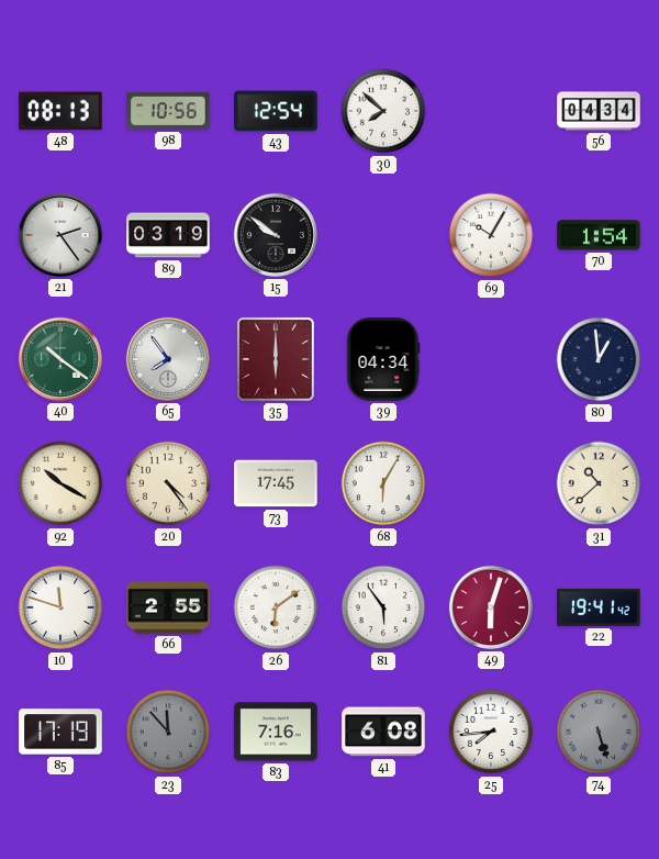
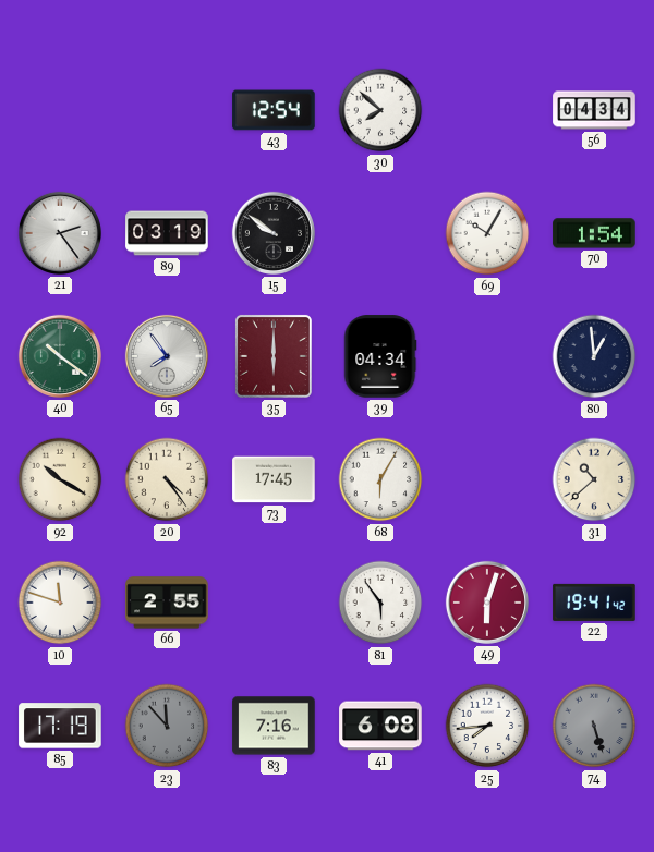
48: 08:13 -> none
98: 10:56 -> none
26: 6:09 -> none
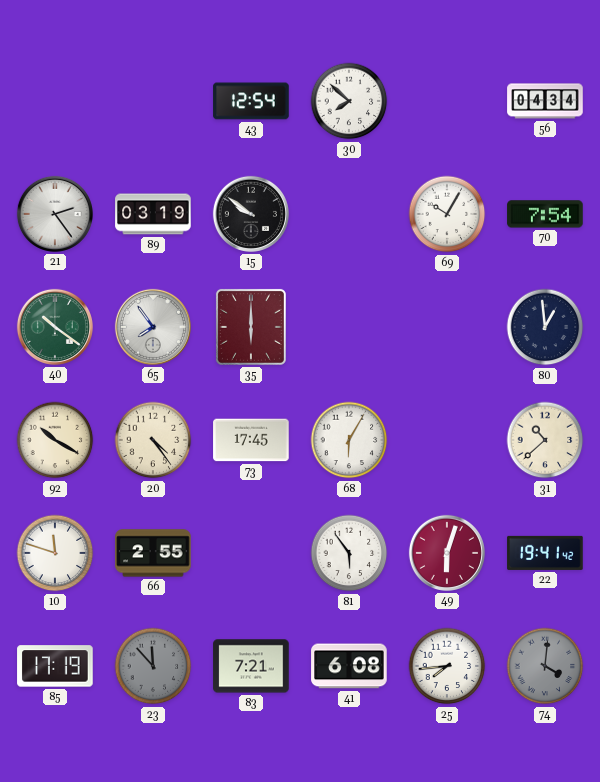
70: 1:54 -> 7:54
39: 04:34 -> none
83: 7:16 -> 7:21
74: 5:27 -> 4:01
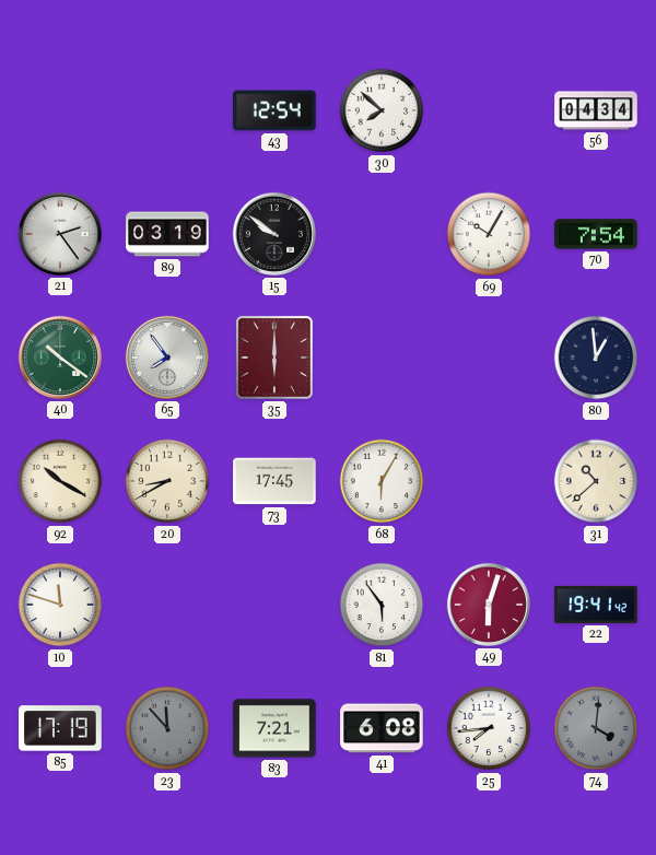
20: 4:24 -> 8:40
66: 2:55 -> none
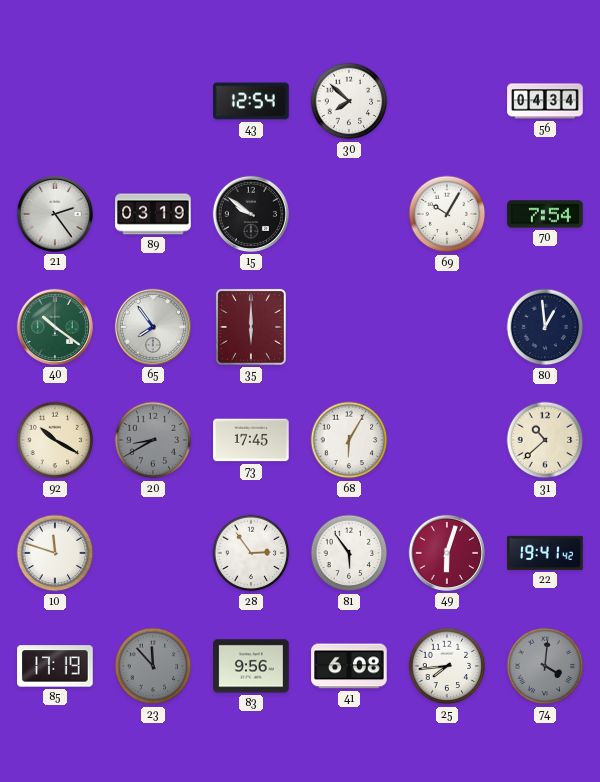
20 dial: cream -> grey
28: none -> 2:54
83: 7:21 -> 9:56
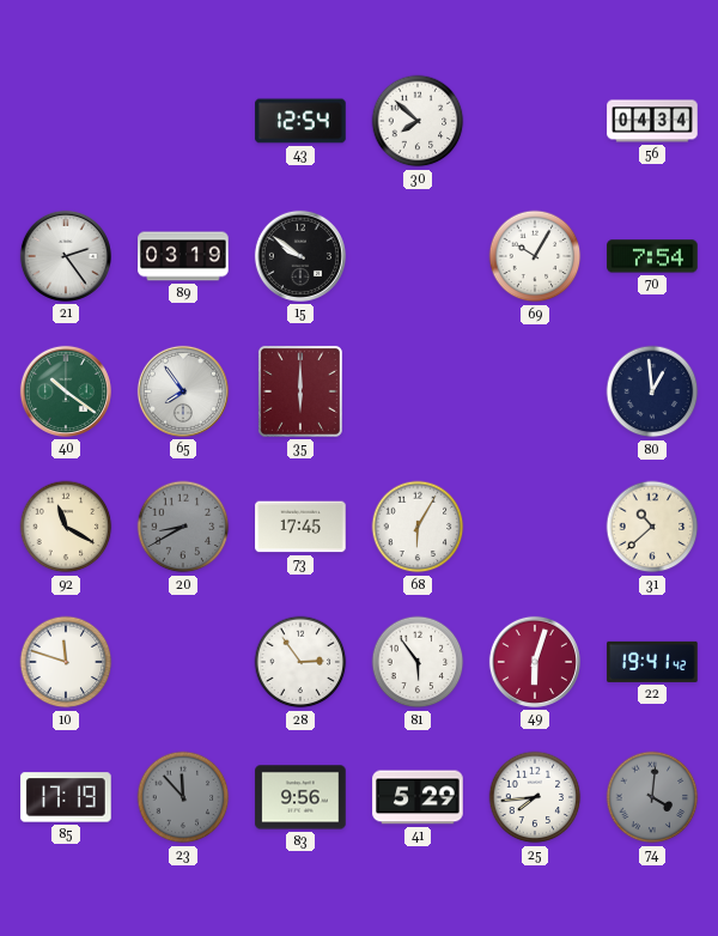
92: 10:20 -> 11:20
41: 6:08 -> 5:29
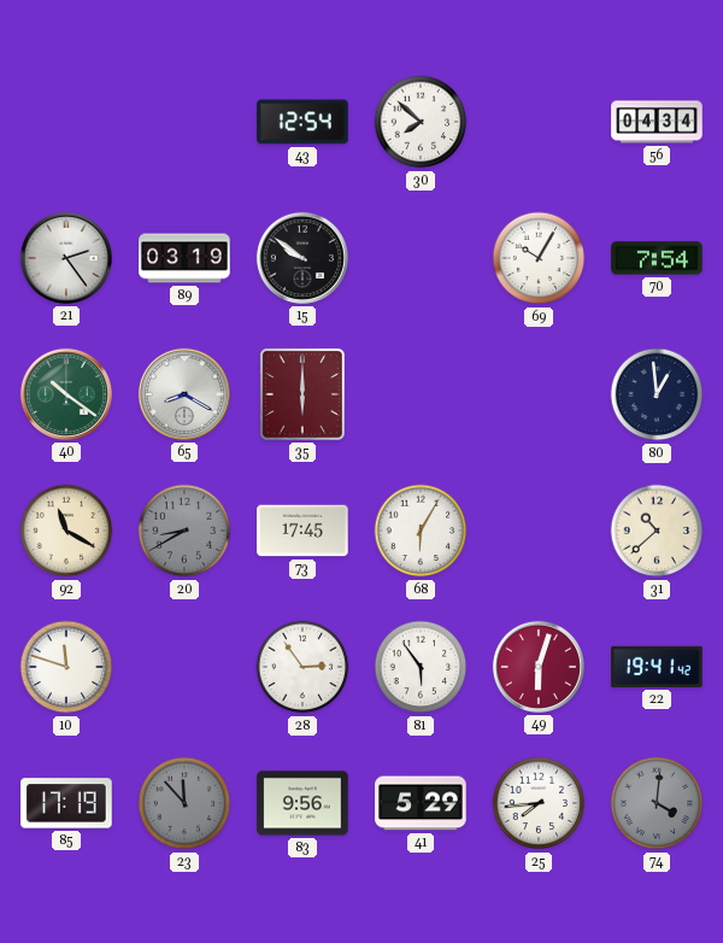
65: 7:54 -> 8:20
